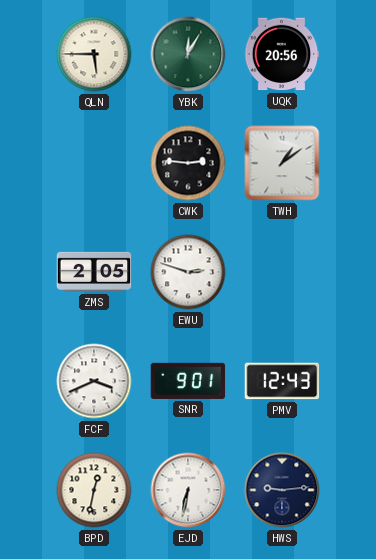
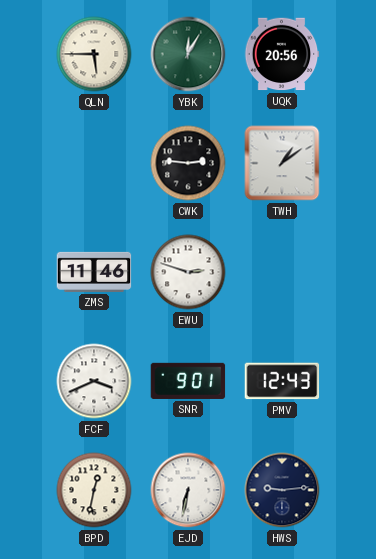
ZMS: 2:05 -> 11:46
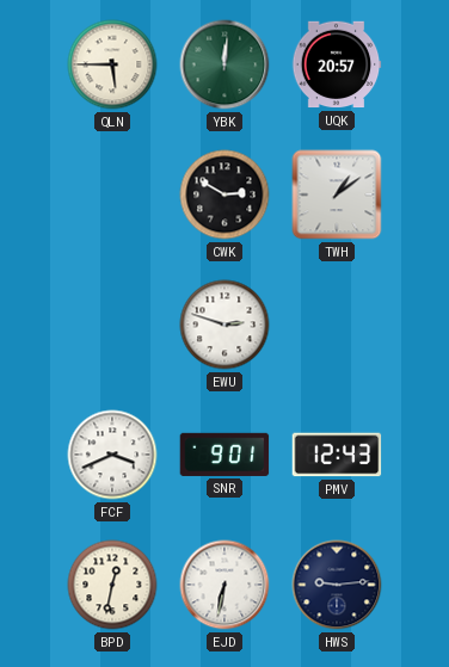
YBK: 12:05 -> 12:01
UQK: 20:56 -> 20:57
CWK: 2:46 -> 2:50
ZMS: 11:46 -> none
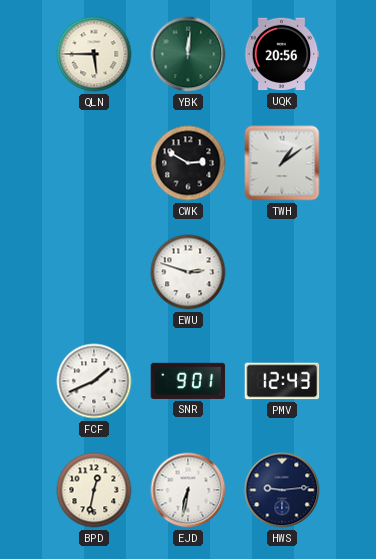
UQK: 20:57 -> 20:56
FCF: 3:41 -> 1:41
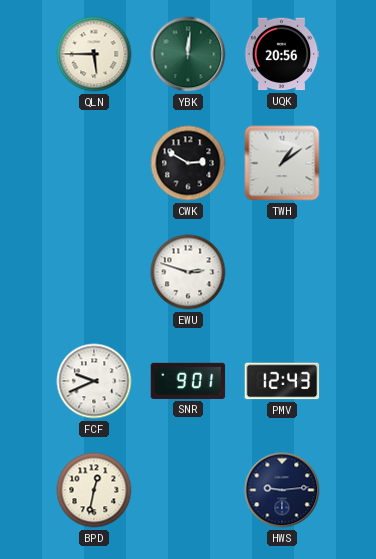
FCF: 1:41 -> 9:41
EJD: 6:32 -> none
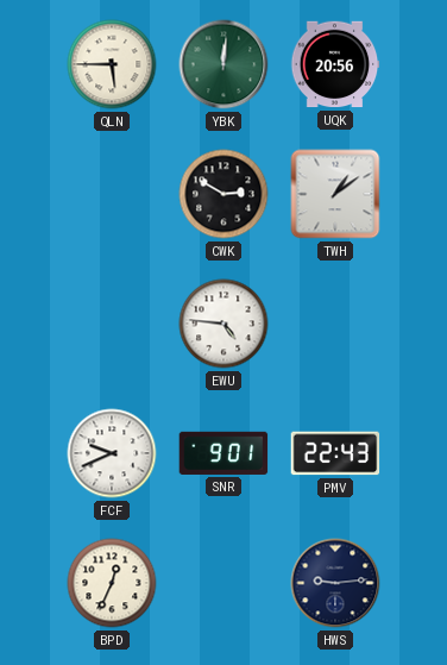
EWU: 2:48 -> 4:46
PMV: 12:43 -> 22:43
BPD: 12:32 -> 12:34
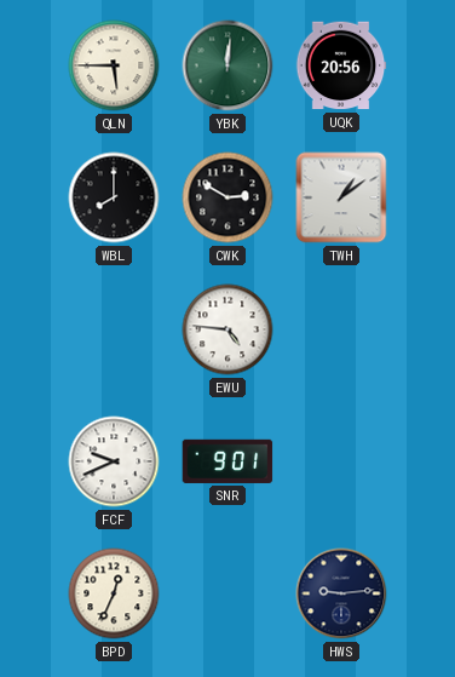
WBL: none -> 8:00
PMV: 22:43 -> none
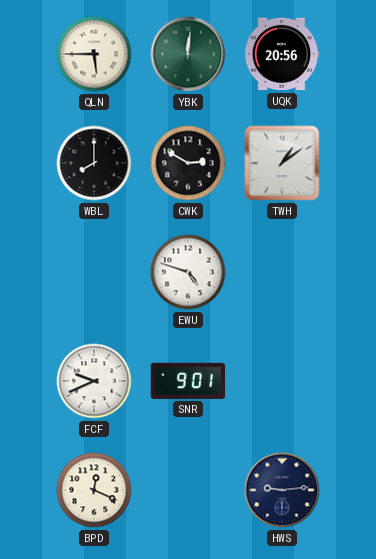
EWU: 4:46 -> 4:48
BPD: 12:34 -> 12:19
